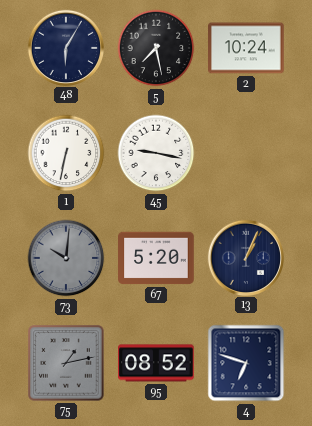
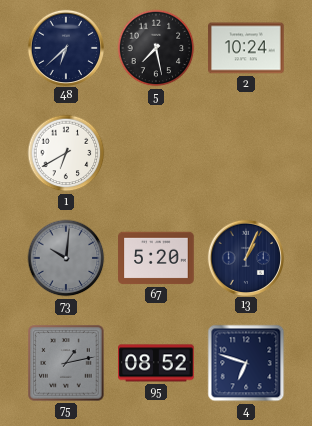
48: 6:05 -> 6:38
1: 6:32 -> 6:40
45: 9:17 -> none
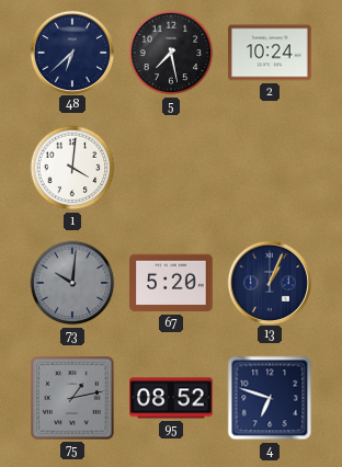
1: 6:40 -> 4:01
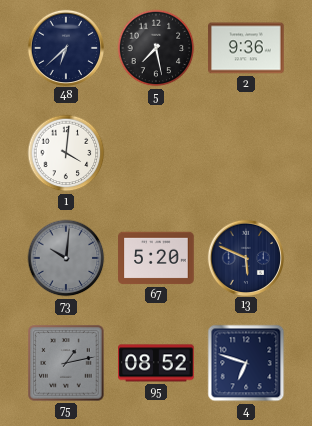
2: 10:24 -> 9:36
13: 1:04 -> 5:49
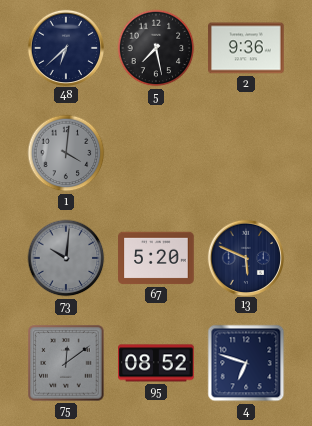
1 dial: white -> grey
75: 1:13 -> 12:09
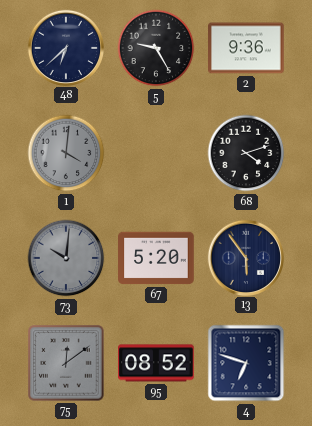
5: 7:28 -> 9:25
68: none -> 4:12
13: 5:49 -> 5:54
